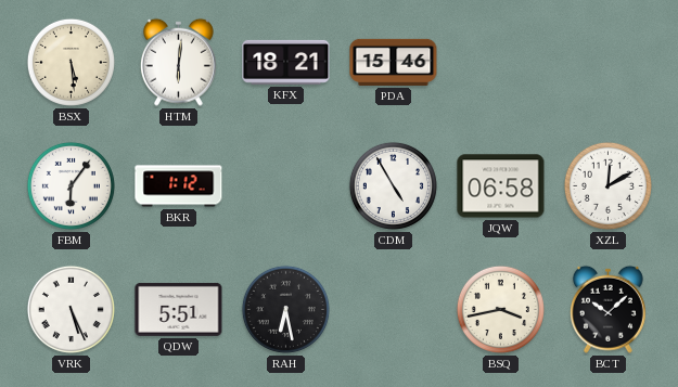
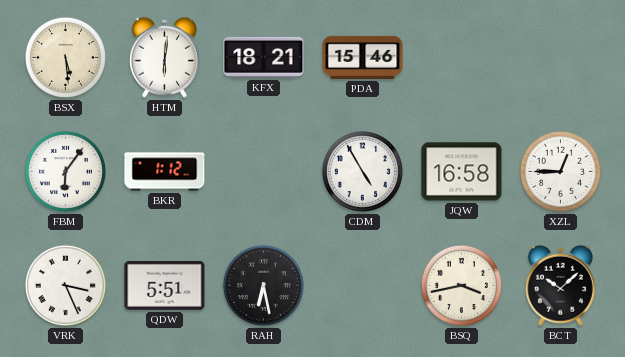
JQW: 06:58 -> 16:58
XZL: 12:10 -> 12:45
VRK: 5:26 -> 3:26
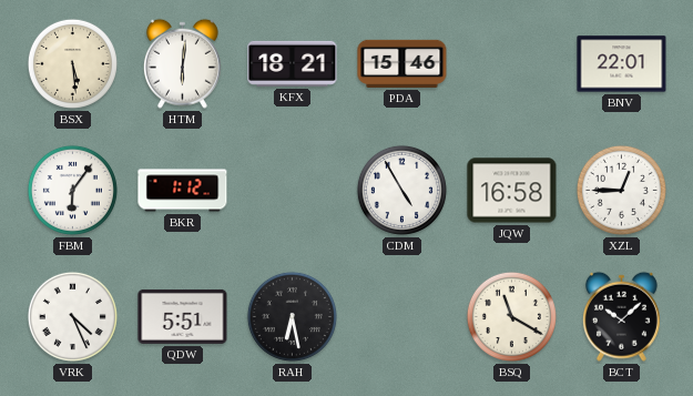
BNV: none -> 22:01
VRK: 3:26 -> 4:26
BSQ: 3:43 -> 11:20
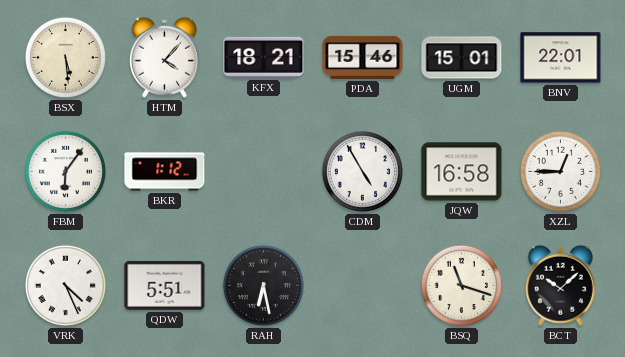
HTM: 6:01 -> 4:07
UGM: none -> 15:01
BSQ: 11:20 -> 11:18
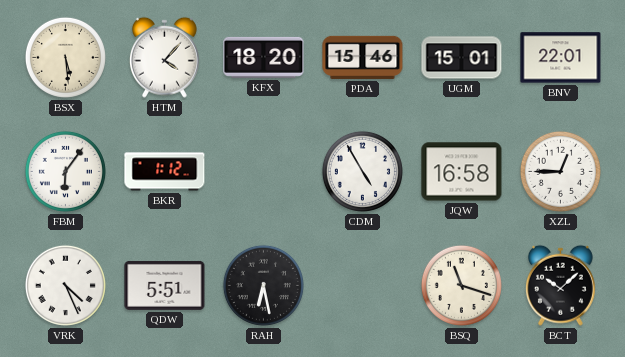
KFX: 18:21 -> 18:20
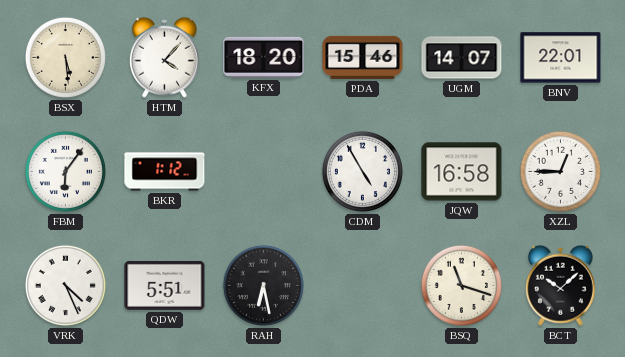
UGM: 15:01 -> 14:07
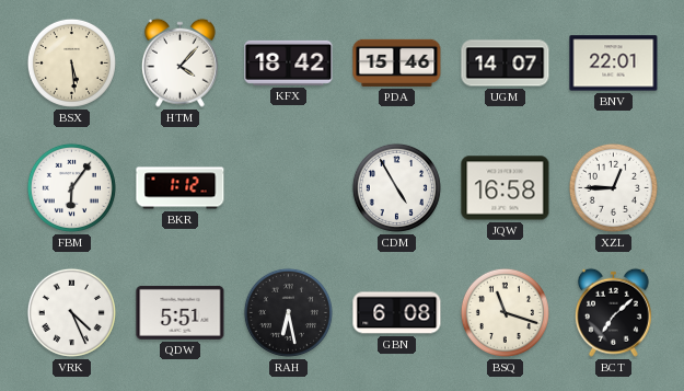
KFX: 18:20 -> 18:42
GBN: none -> 6:08
BCT: 10:08 -> 7:08
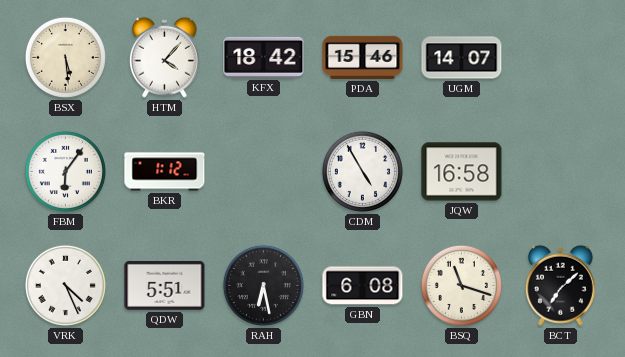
BNV: 22:01 -> none
XZL: 12:45 -> none
